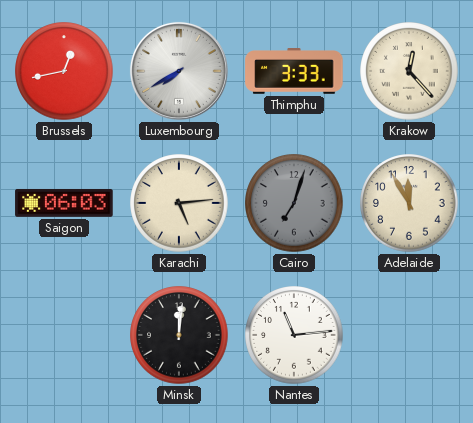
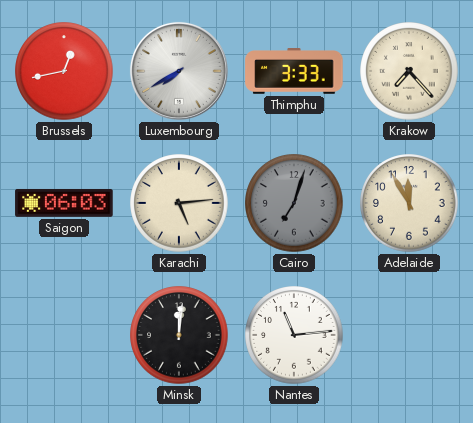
Krakow: 12:23 -> 7:23
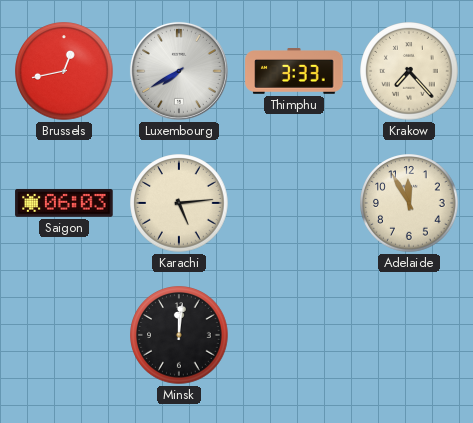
Cairo: 7:03 -> none
Nantes: 11:14 -> none
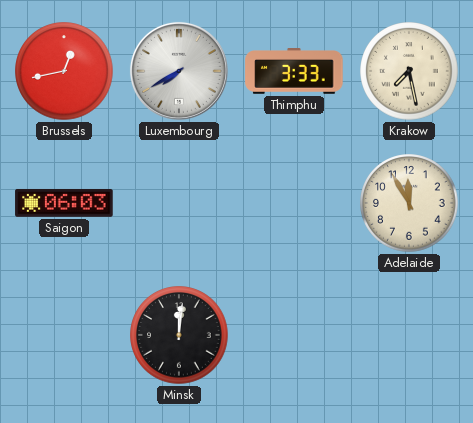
Krakow: 7:23 -> 7:28
Karachi: 5:14 -> none
